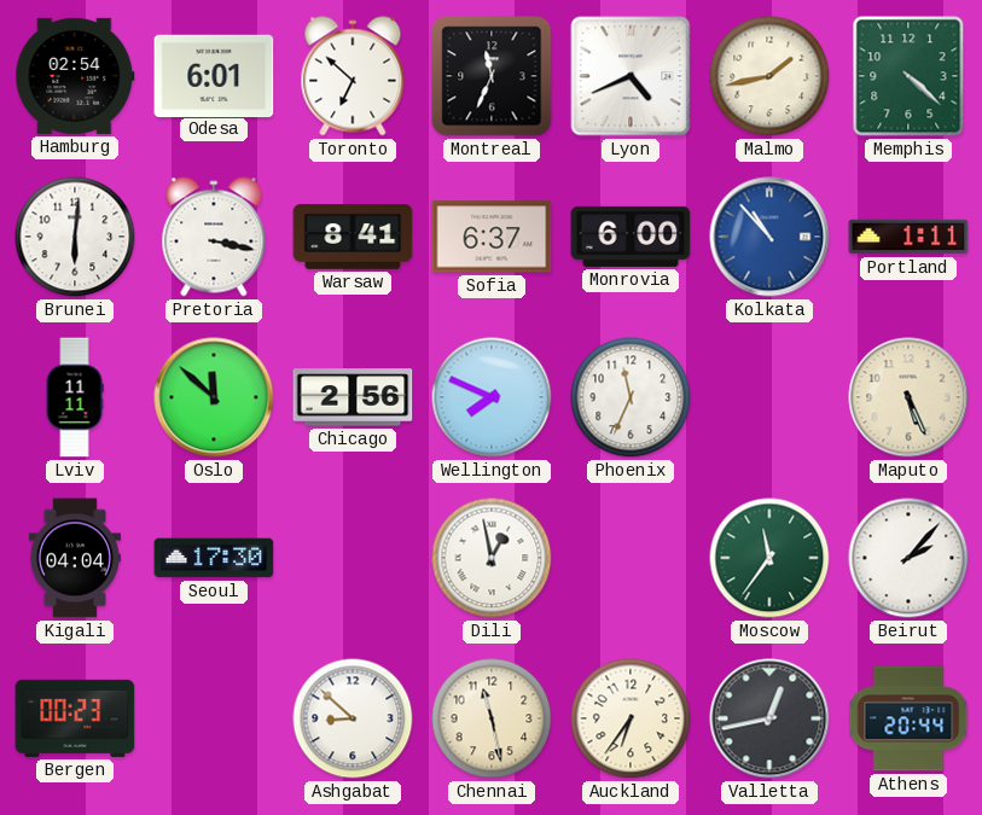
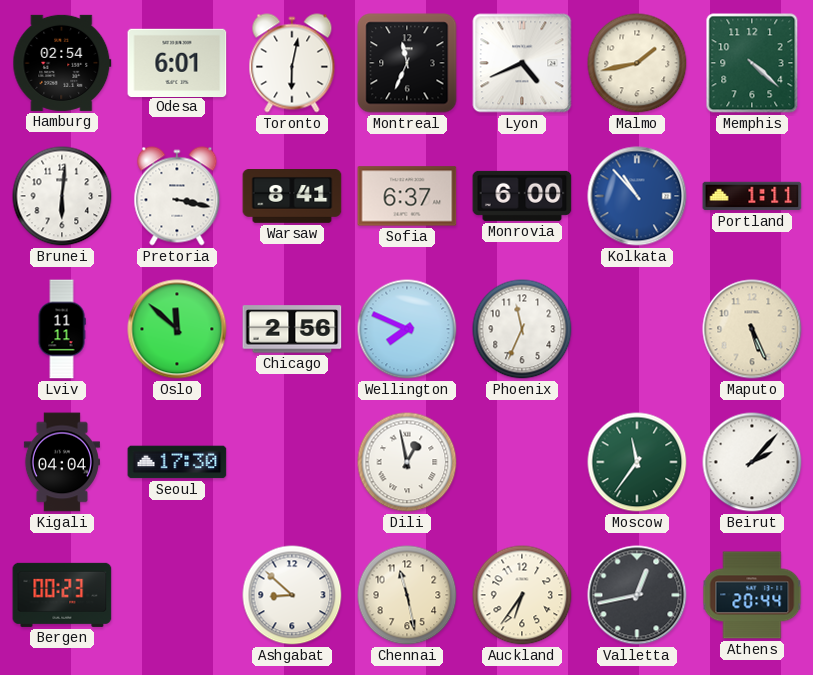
Toronto: 6:52 -> 6:02
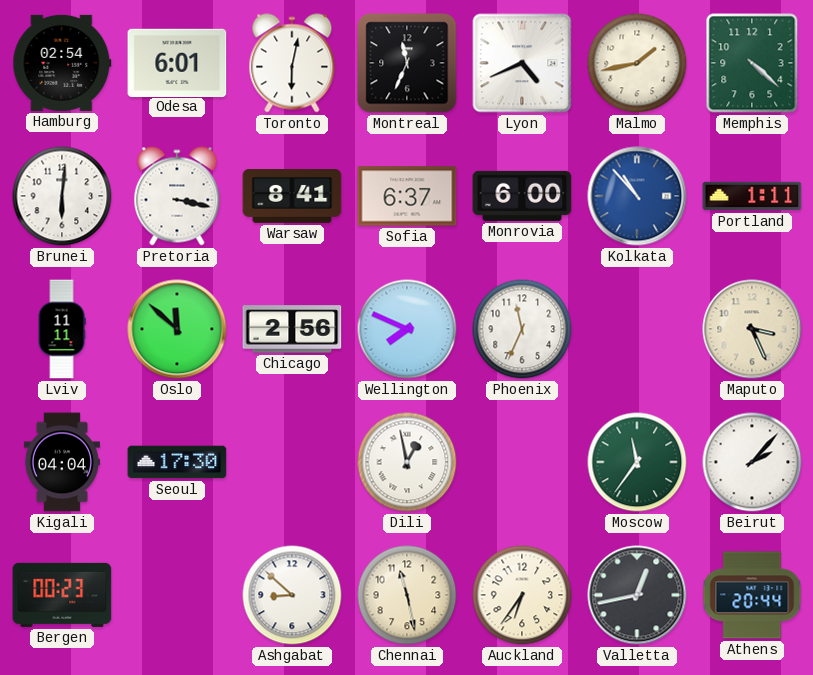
Maputo: 5:26 -> 3:26
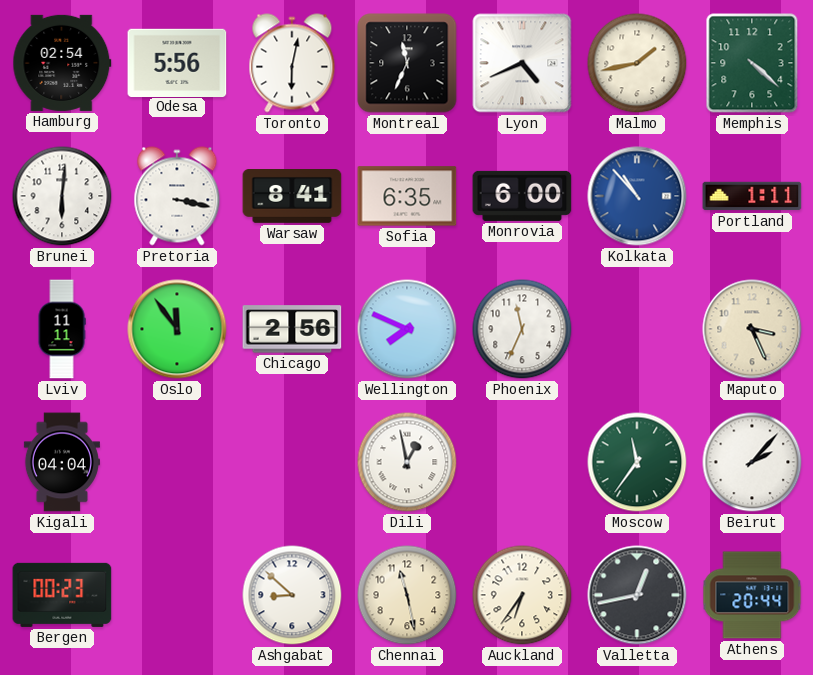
Odesa: 6:01 -> 5:56
Sofia: 6:37 -> 6:35
Oslo: 11:52 -> 11:54
Seoul: 17:30 -> none
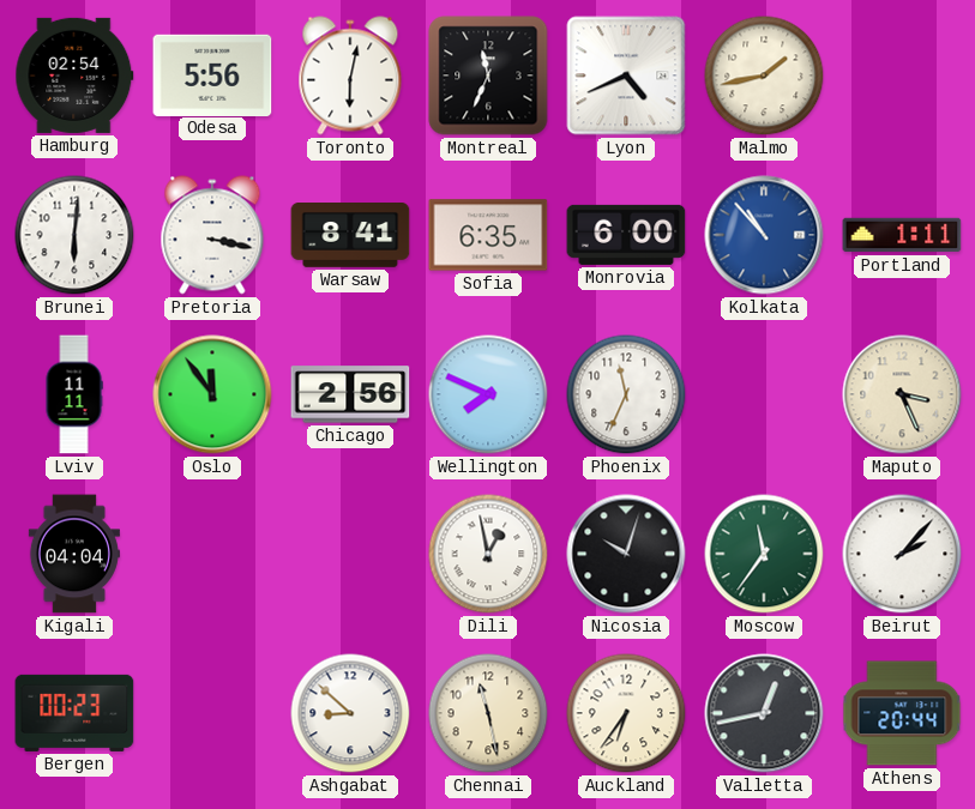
Memphis: 4:22 -> none
Nicosia: none -> 10:03
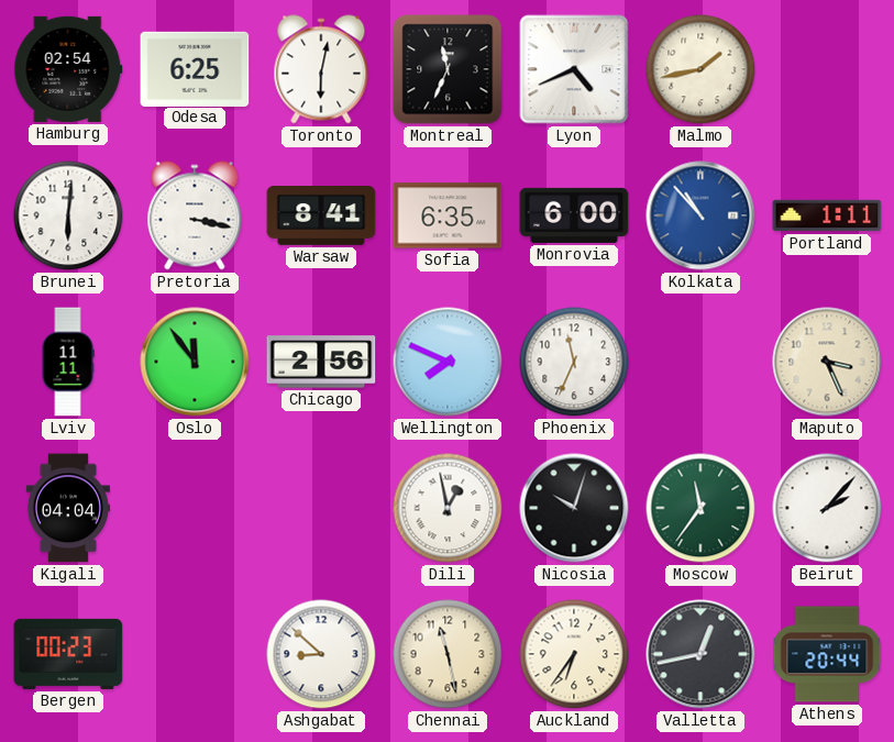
Odesa: 5:56 -> 6:25
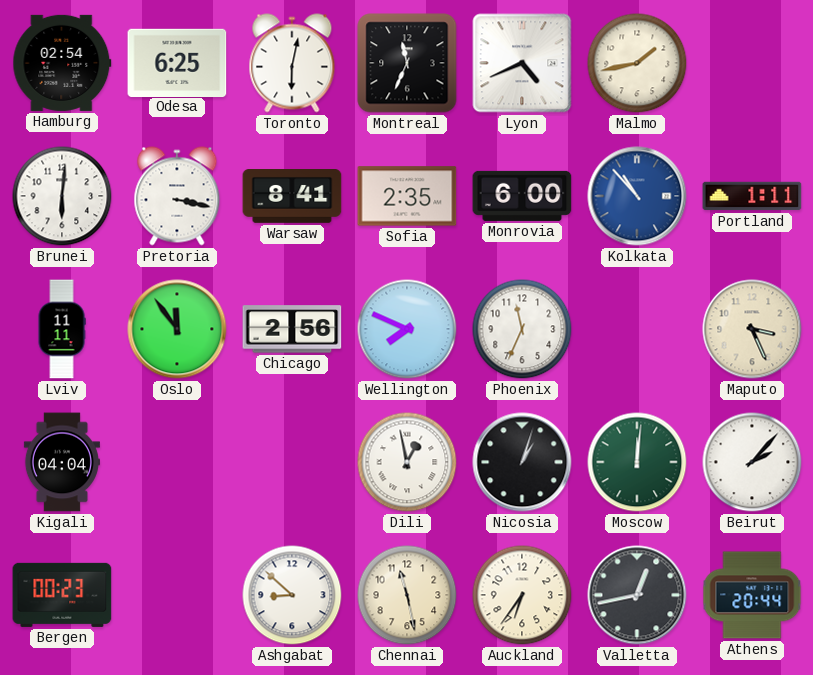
Sofia: 6:35 -> 2:35
Nicosia: 10:03 -> 1:03
Moscow: 11:36 -> 12:01
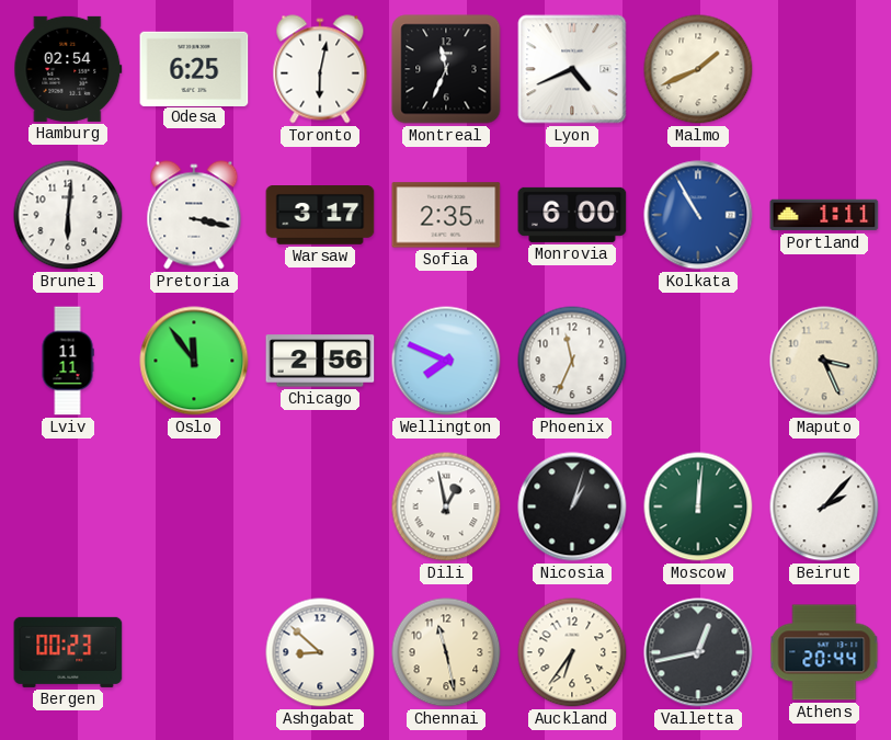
Malmo: 1:43 -> 1:41
Warsaw: 8:41 -> 3:17
Kolkata: 10:53 -> 10:55
Kigali: 04:04 -> none
